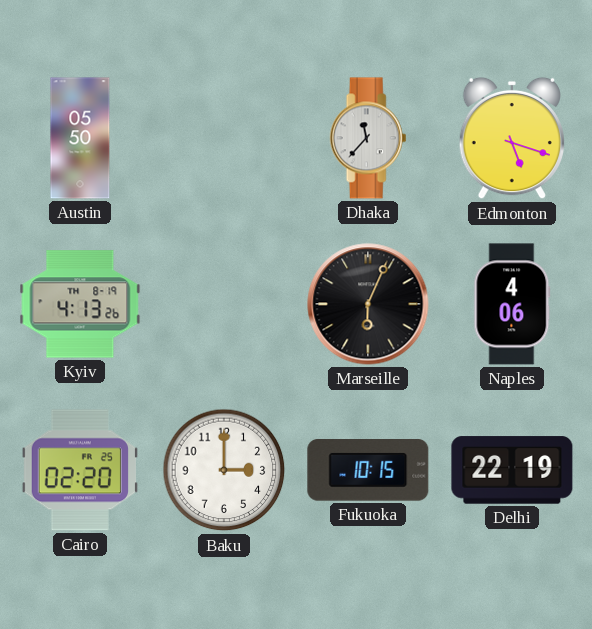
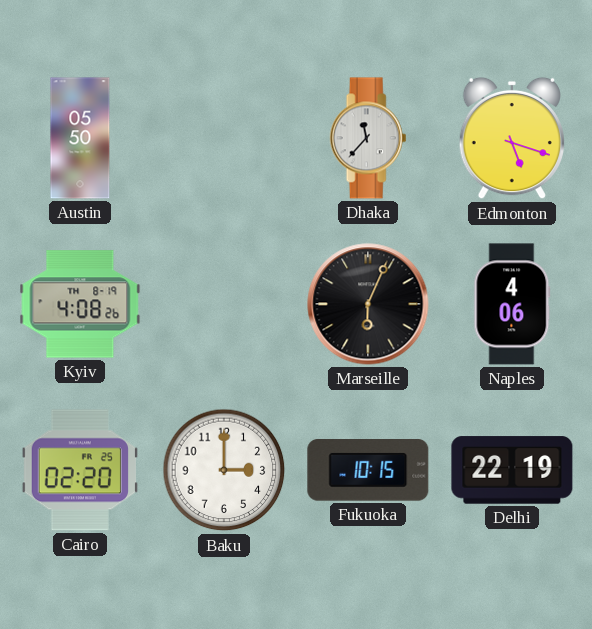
Kyiv: 4:13 -> 4:08
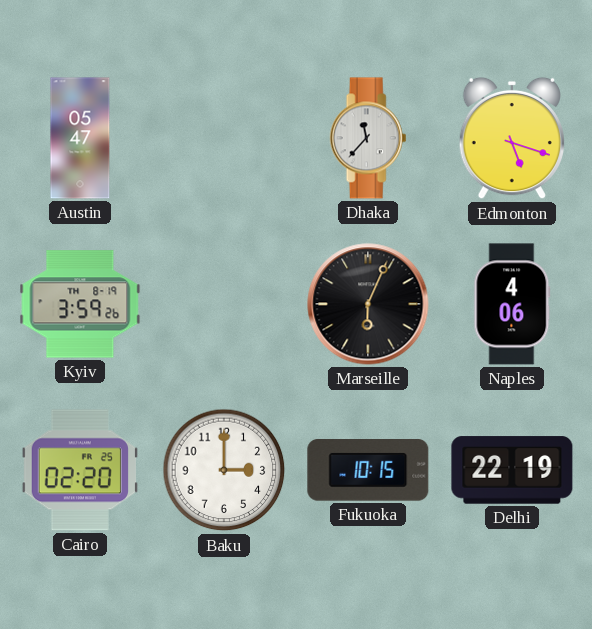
Austin: 05:50 -> 05:47
Kyiv: 4:08 -> 3:59
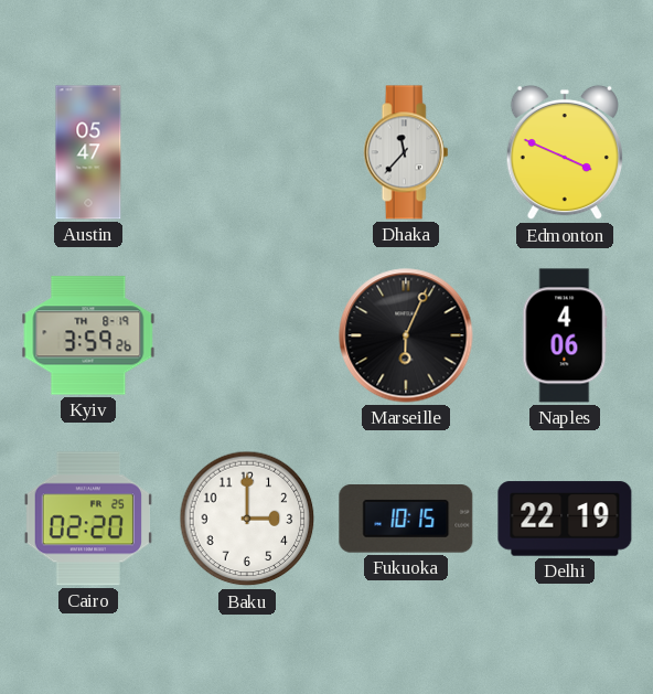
Edmonton: 5:18 -> 3:49
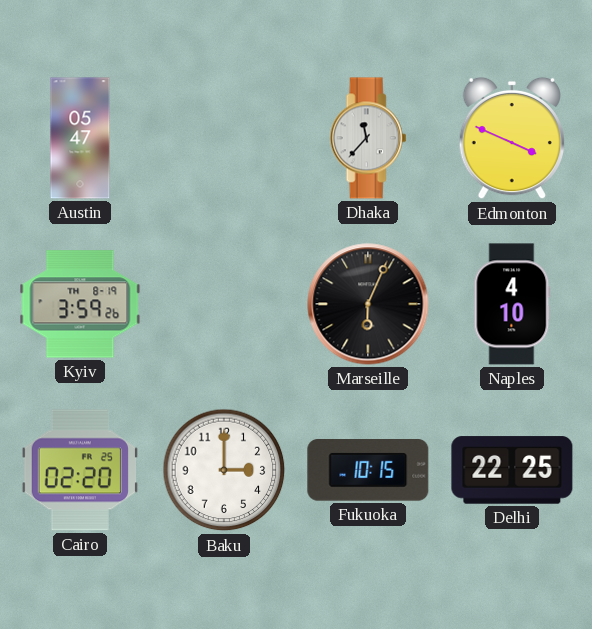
Naples: 4:06 -> 4:10
Delhi: 22:19 -> 22:25
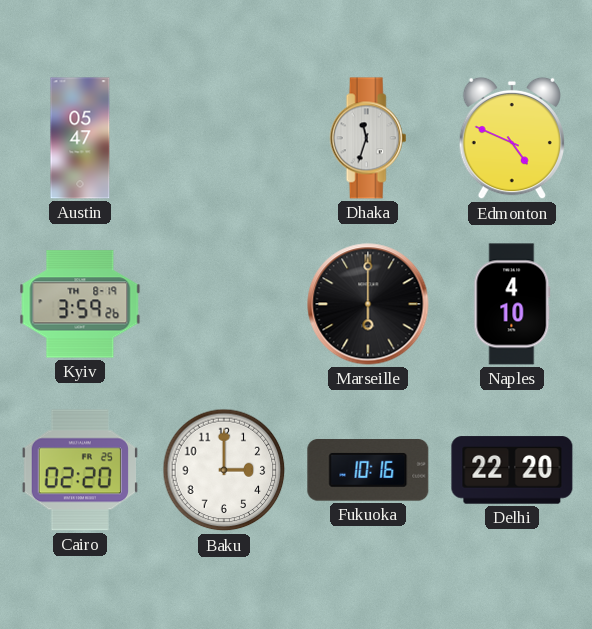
Dhaka: 11:37 -> 11:33
Edmonton: 3:49 -> 4:49
Marseille: 6:04 -> 6:00
Fukuoka: 10:15 -> 10:16
Delhi: 22:25 -> 22:20
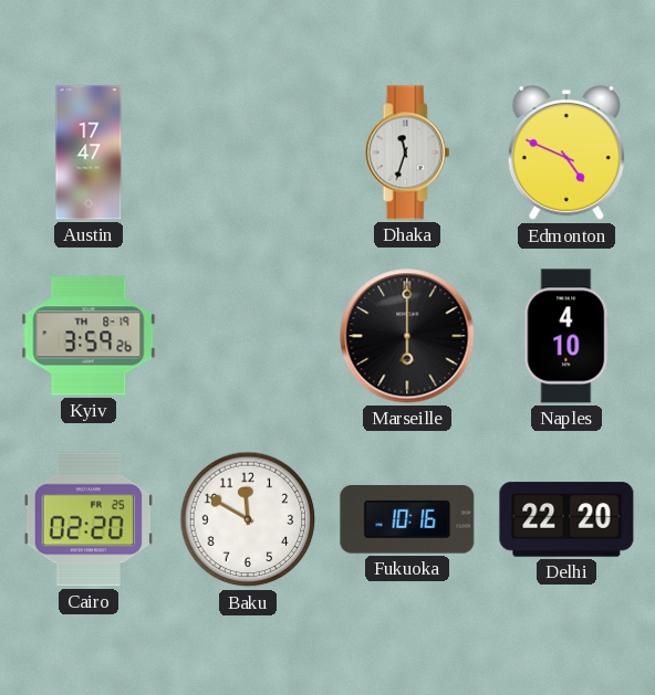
Austin: 05:47 -> 17:47
Baku: 3:00 -> 11:50
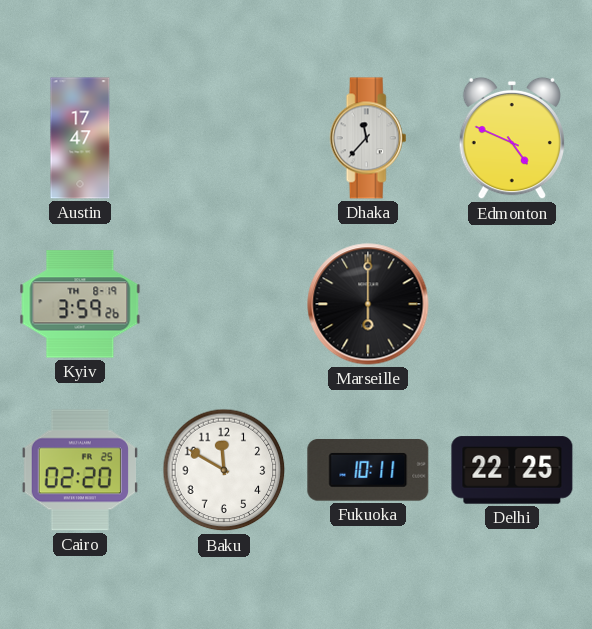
Dhaka: 11:33 -> 11:37
Naples: 4:10 -> none
Fukuoka: 10:16 -> 10:11
Delhi: 22:20 -> 22:25
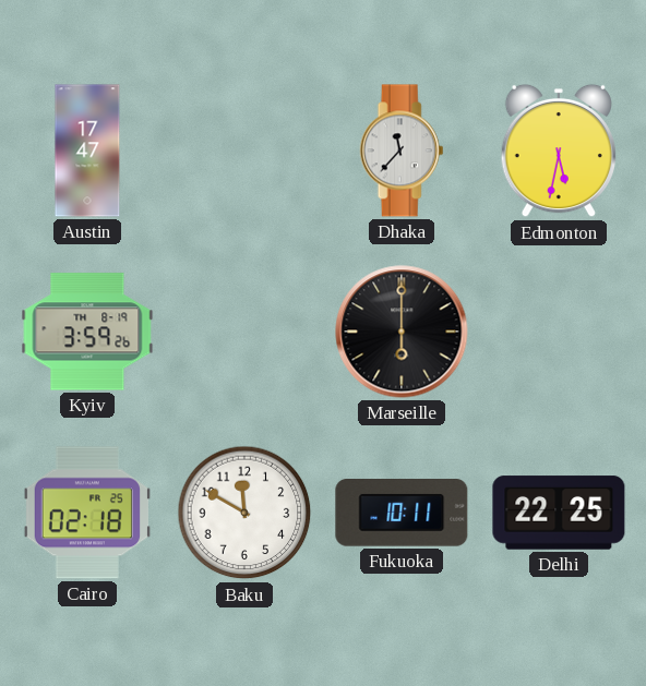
Edmonton: 4:49 -> 5:32
Cairo: 02:20 -> 02:18
